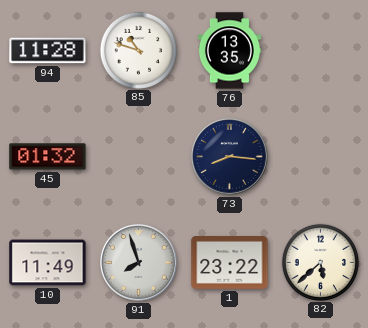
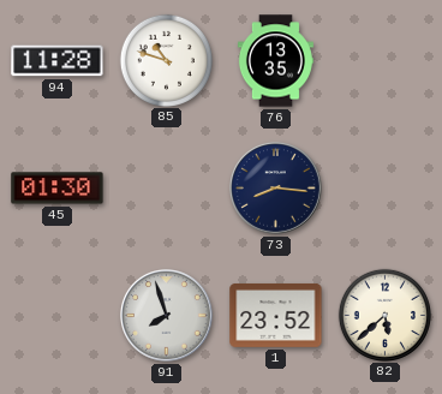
45: 01:32 -> 01:30
10: 11:49 -> none
1: 23:22 -> 23:52
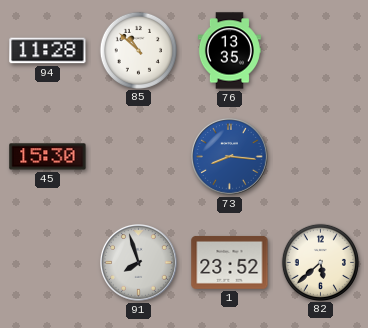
85: 10:48 -> 10:52
45: 01:30 -> 15:30
73 dial: navy -> blue
